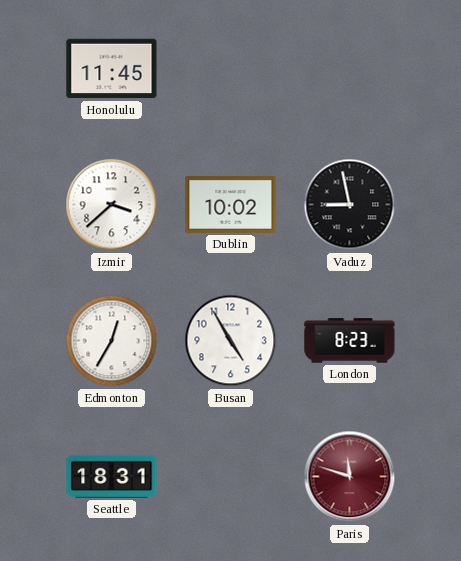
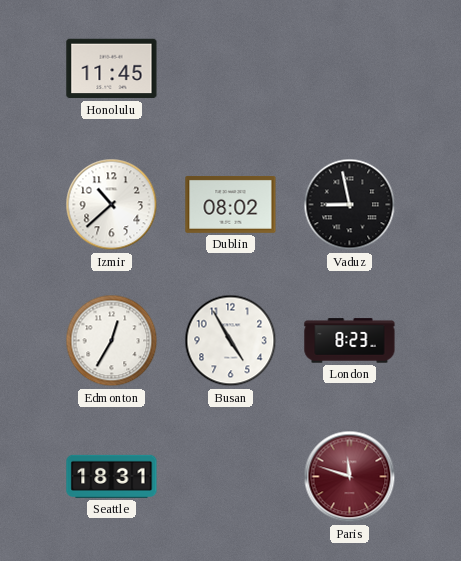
Izmir: 3:38 -> 10:38
Dublin: 10:02 -> 08:02
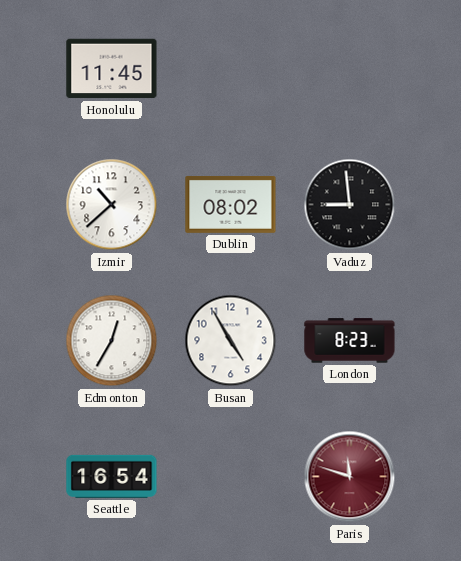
Vaduz: 8:58 -> 8:59
Seattle: 18:31 -> 16:54
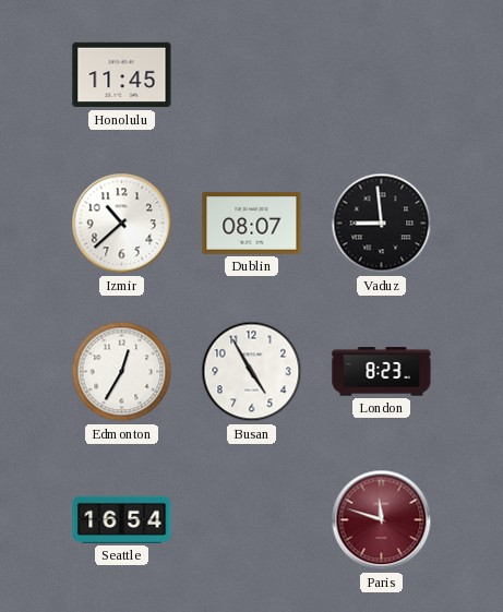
Dublin: 08:02 -> 08:07
